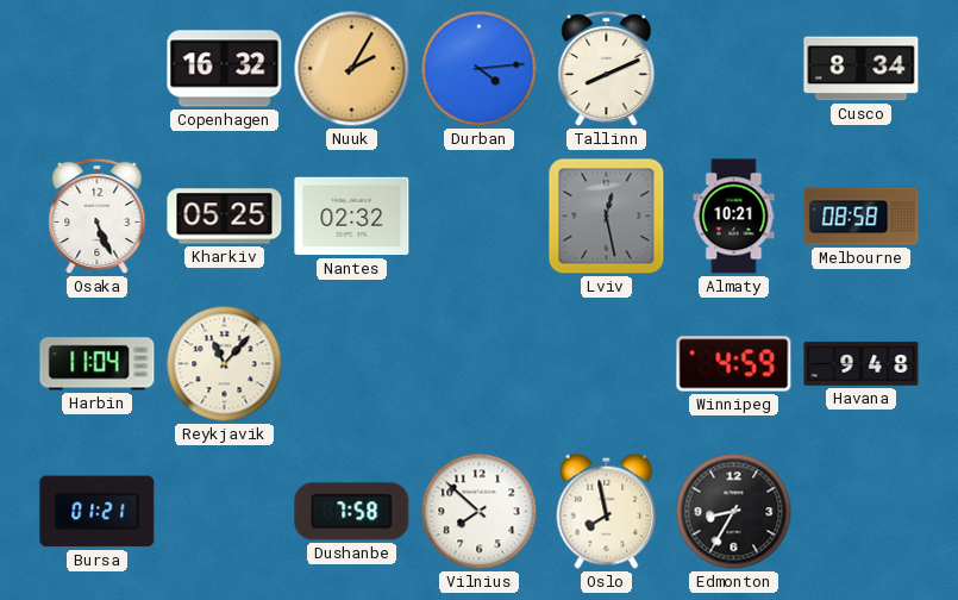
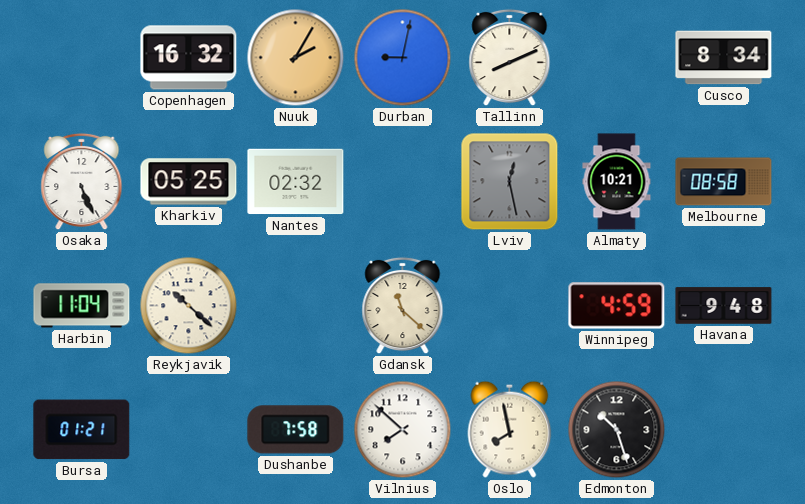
Durban: 4:14 -> 9:02
Reykjavik: 11:07 -> 10:22
Gdansk: none -> 11:22
Edmonton: 8:35 -> 10:27
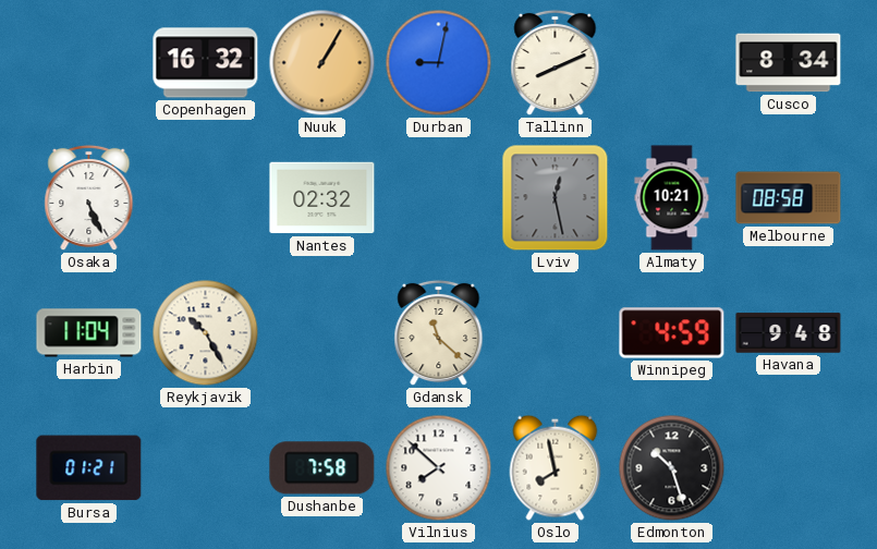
Nuuk: 2:05 -> 1:05
Kharkiv: 05:25 -> none
Reykjavik: 10:22 -> 10:25
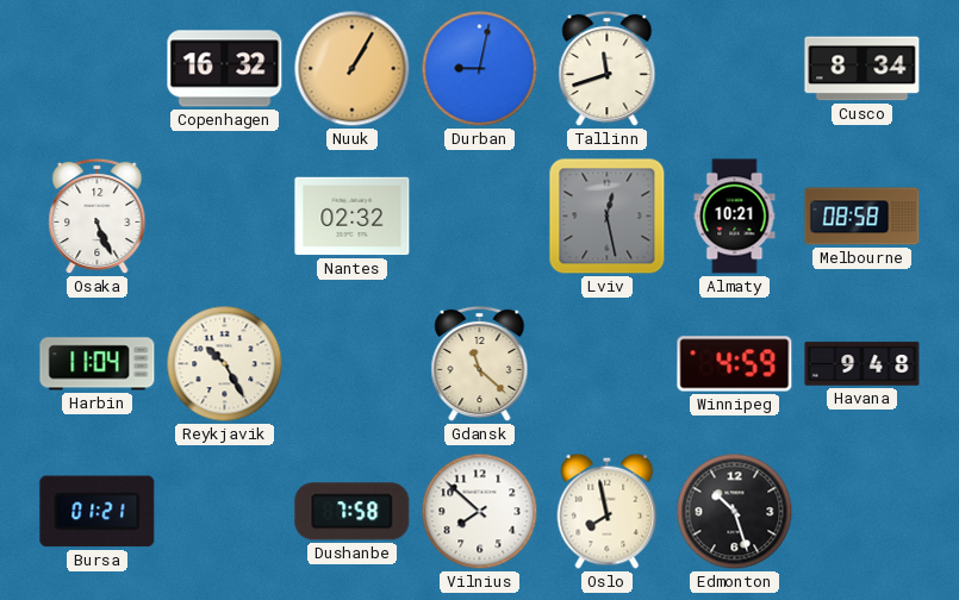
Tallinn: 8:11 -> 11:42
